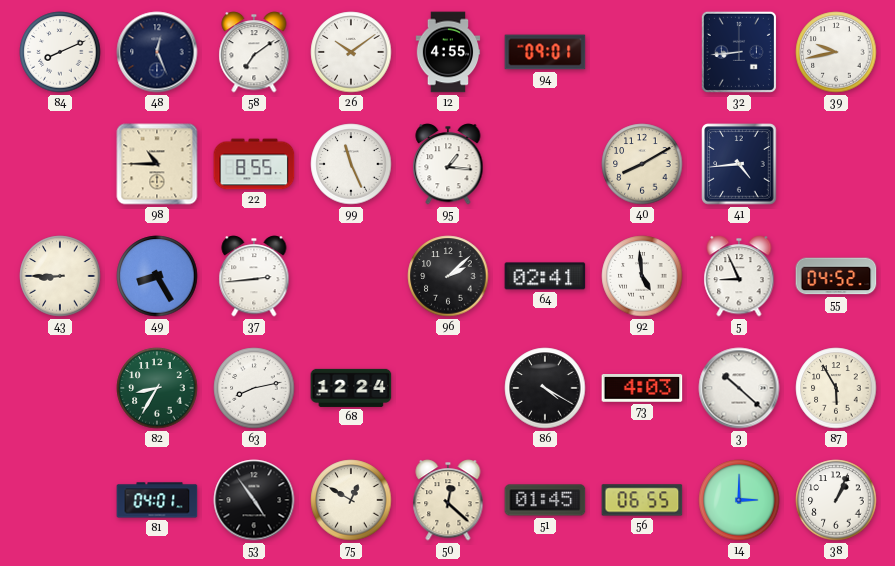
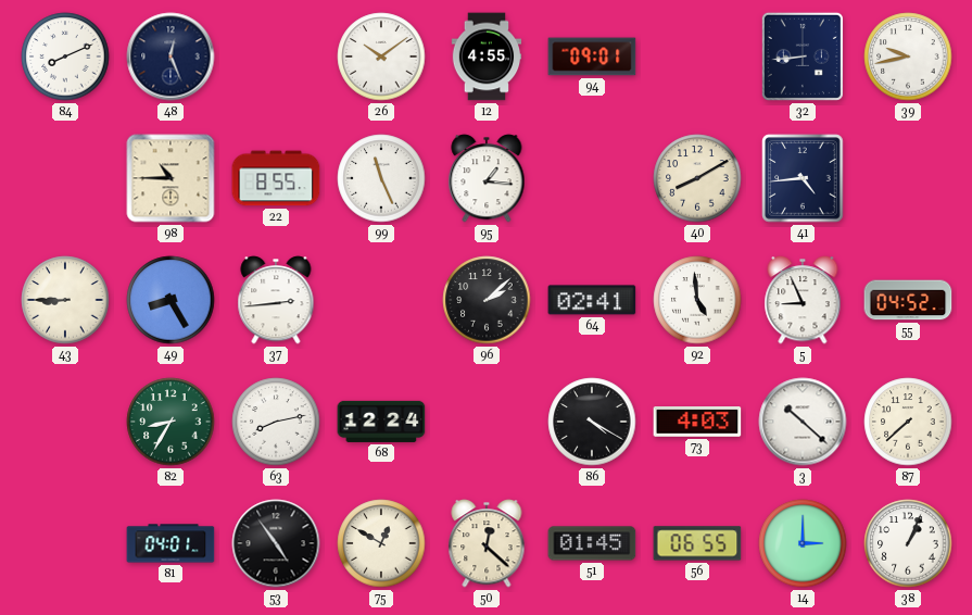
58: 7:09 -> none
87: 5:55 -> 7:38
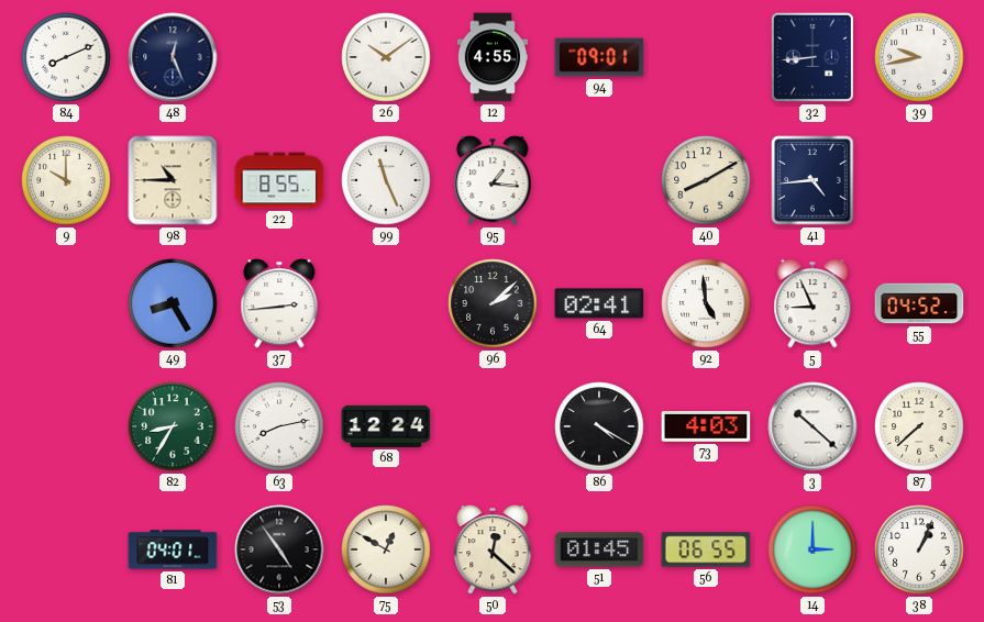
9: none -> 10:00
43: 8:45 -> none
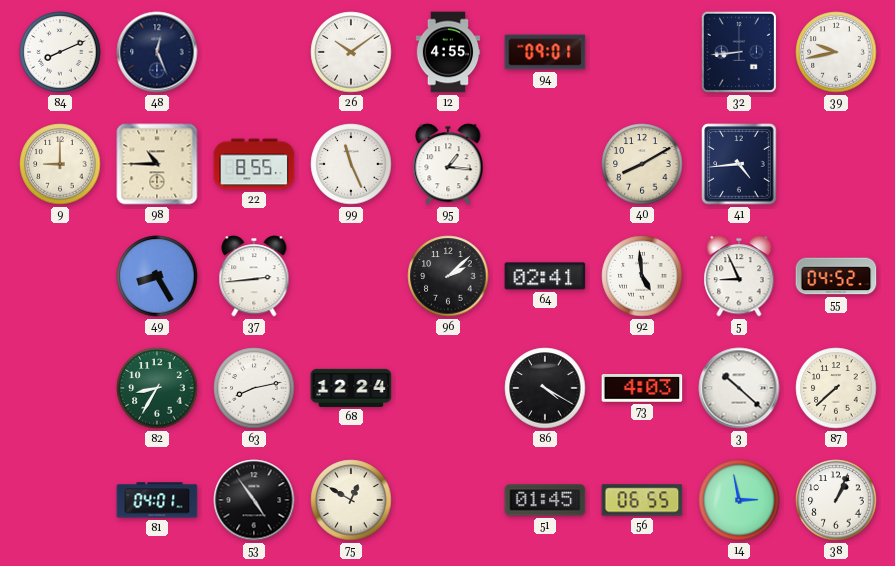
9: 10:00 -> 9:00
50: 12:22 -> none
14: 3:00 -> 2:58
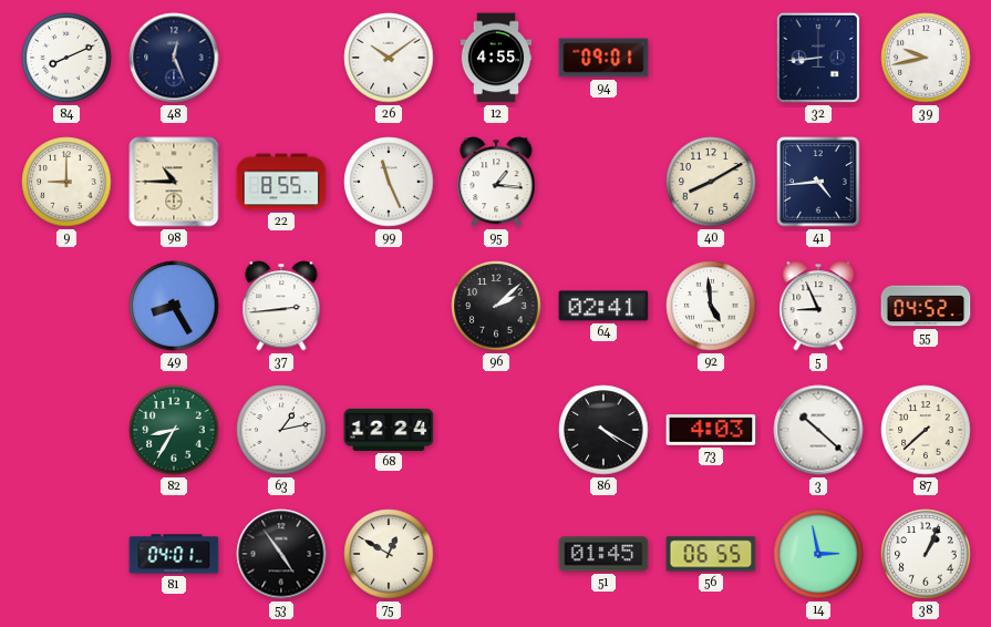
63: 8:13 -> 1:13
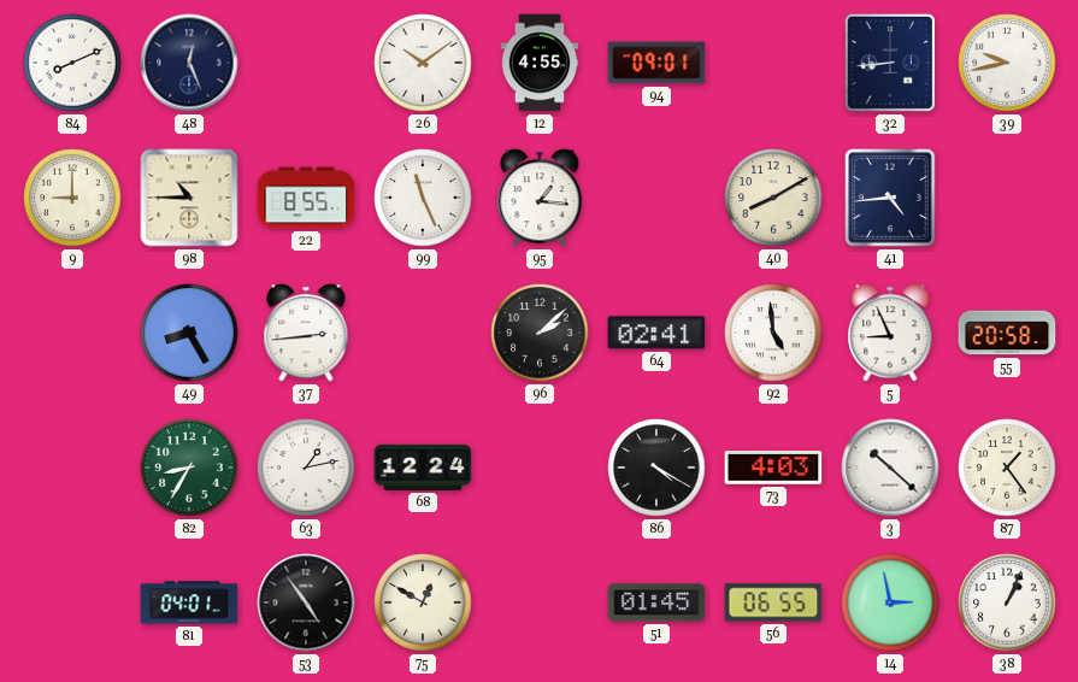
55: 04:52 -> 20:58
87: 7:38 -> 1:24
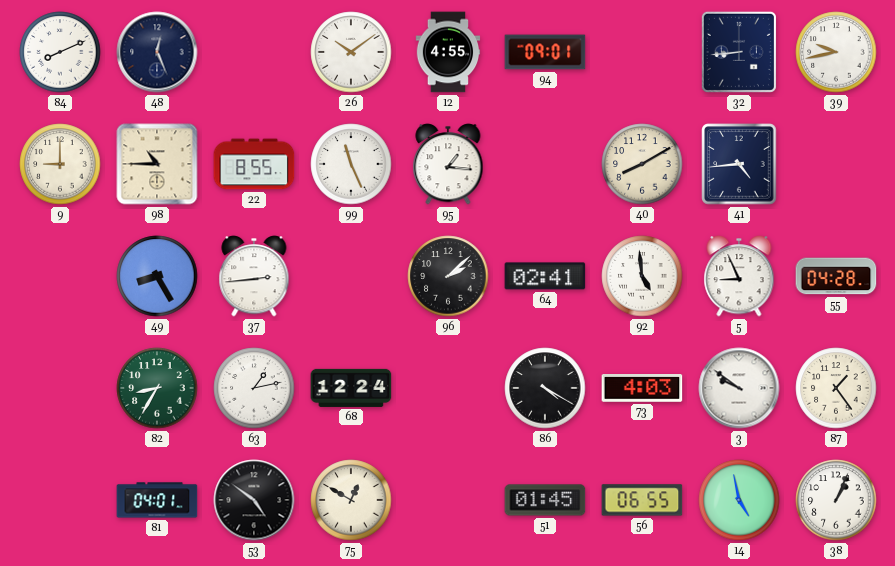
55: 20:58 -> 04:28
3: 10:22 -> 9:51
53: 4:54 -> 4:51
14: 2:58 -> 4:58
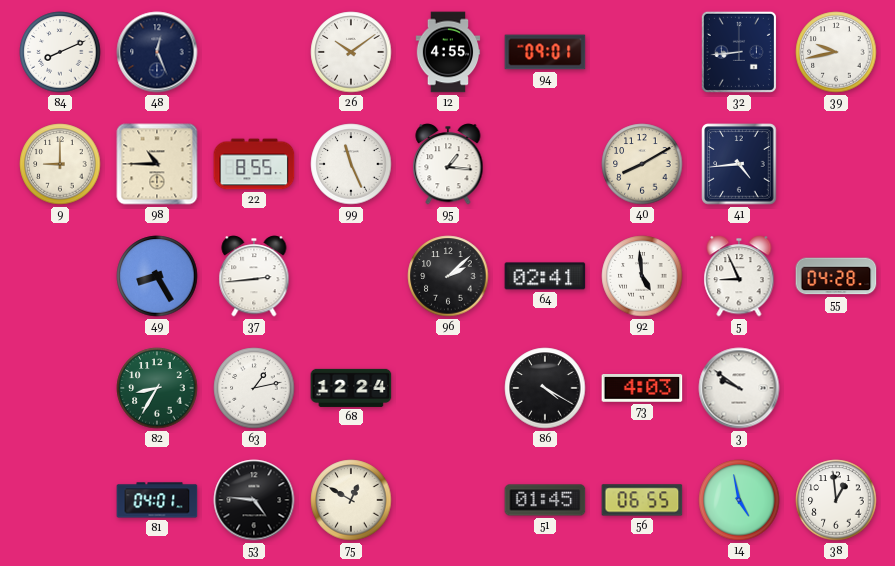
87: 1:24 -> none
53: 4:51 -> 4:46
38: 1:04 -> 12:59
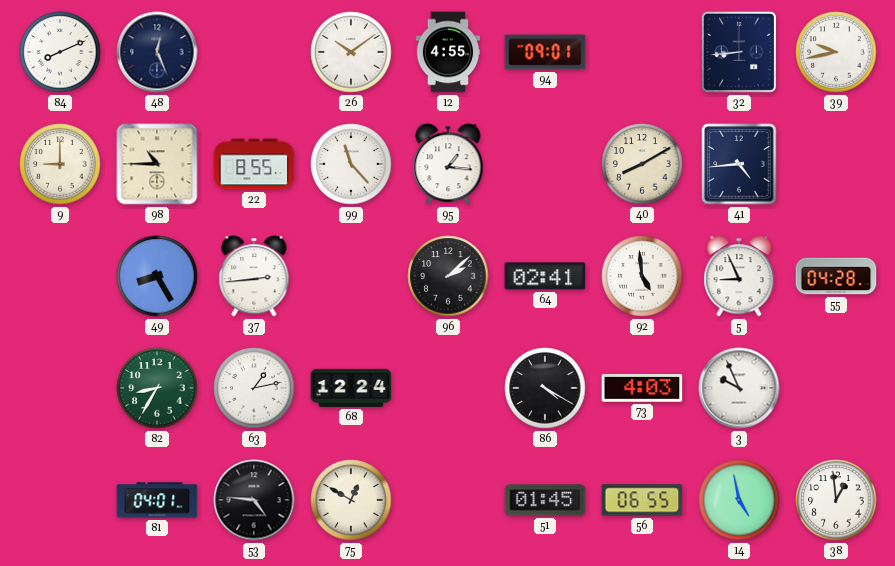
99: 11:26 -> 11:23
3: 9:51 -> 9:56
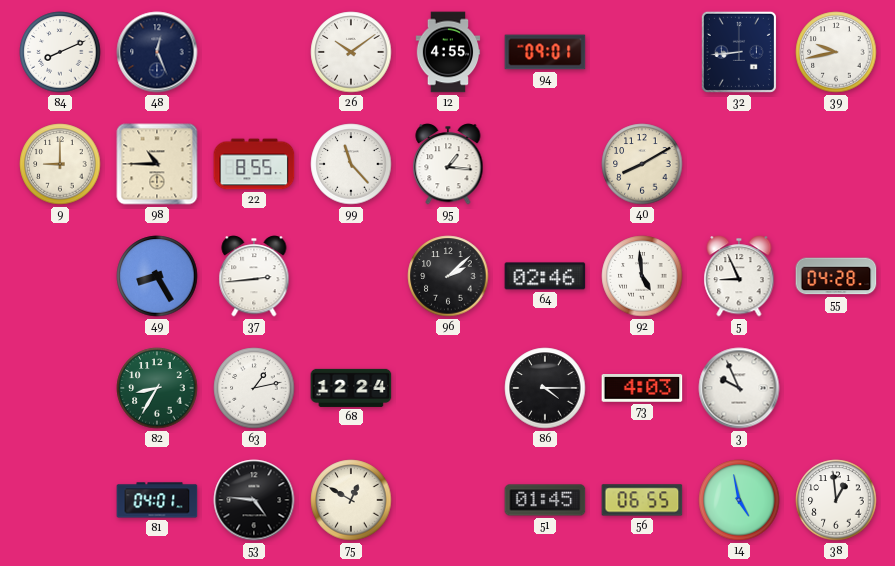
41: 4:44 -> none
64: 02:41 -> 02:46
86: 4:20 -> 4:15
